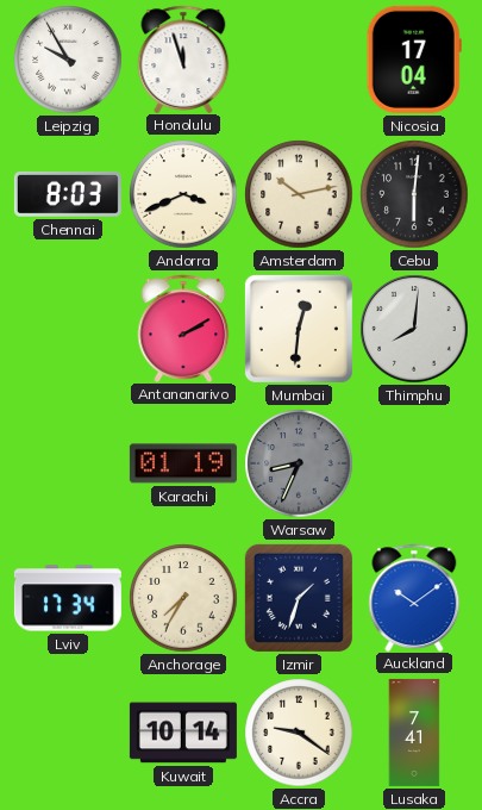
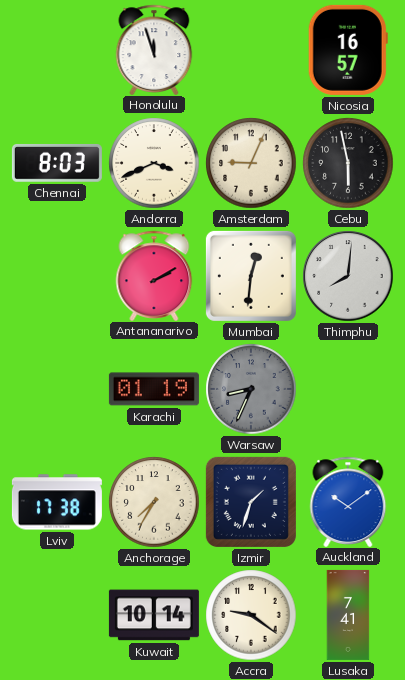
Leipzig: 9:55 -> none
Nicosia: 17:04 -> 16:57
Amsterdam: 10:13 -> 9:04
Cebu: 6:01 -> 5:58
Lviv: 17:34 -> 17:38
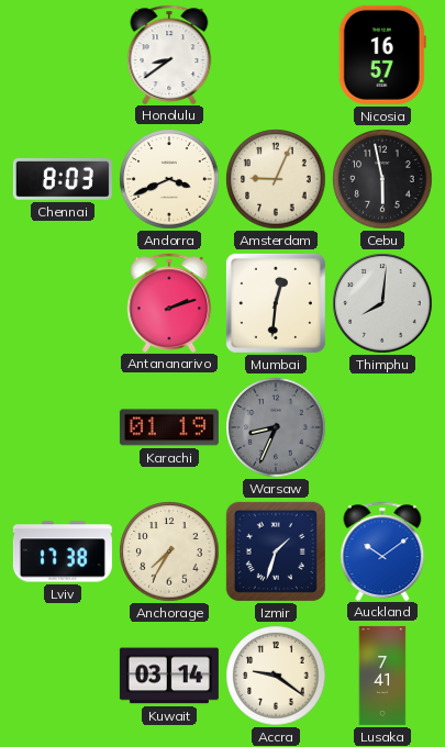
Honolulu: 11:57 -> 8:39
Antananarivo: 2:10 -> 2:12
Kuwait: 10:14 -> 03:14
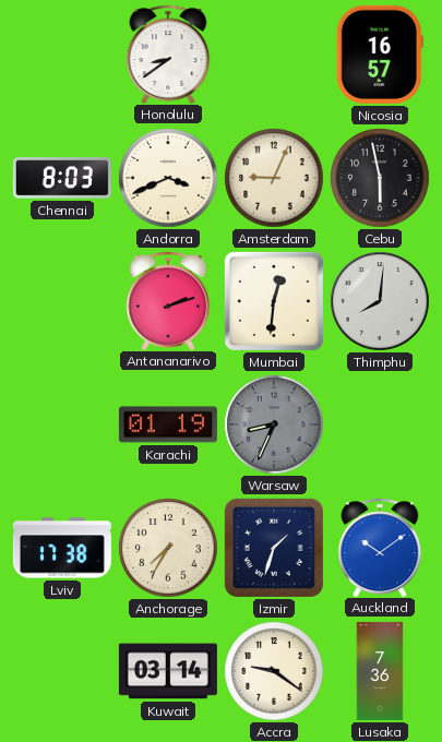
Lusaka: 7:41 -> 7:36
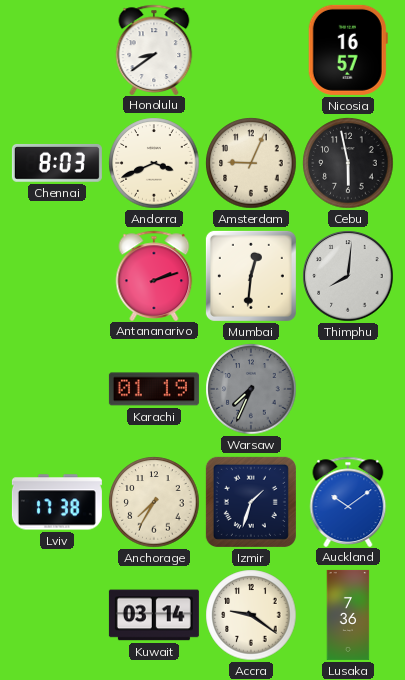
Warsaw: 8:34 -> 7:34
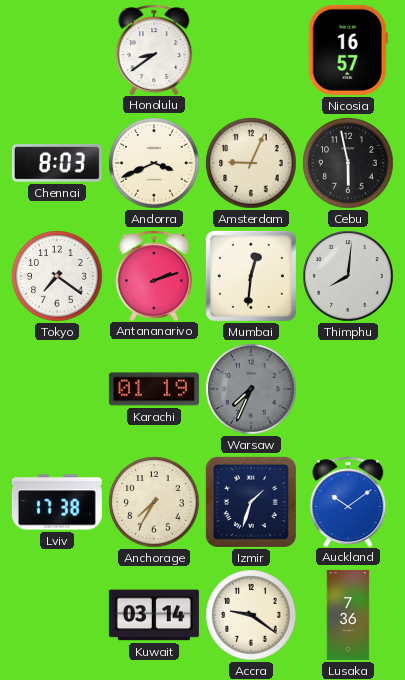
Tokyo: none -> 7:21
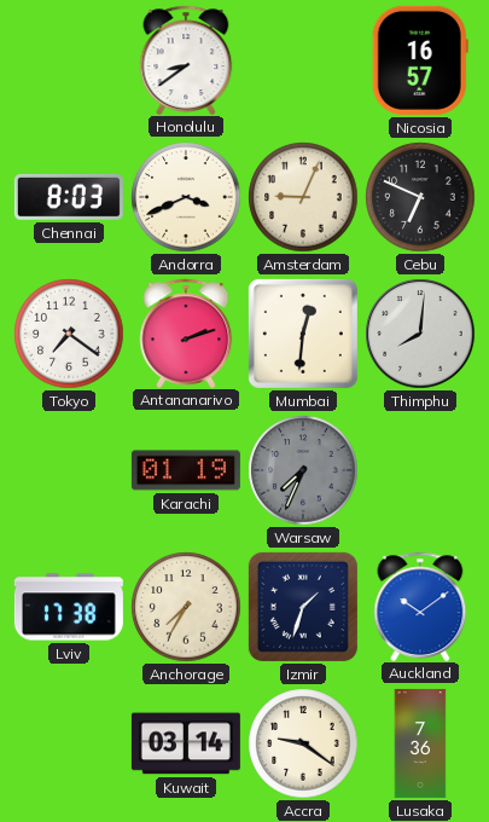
Cebu: 5:58 -> 6:49
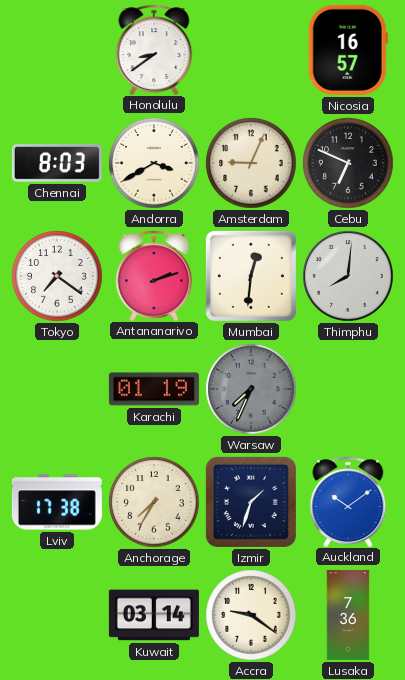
Andorra: 3:41 -> 3:40
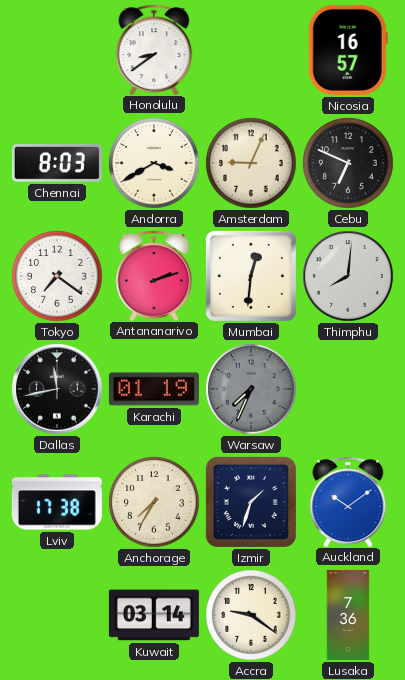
Dallas: none -> 11:43
